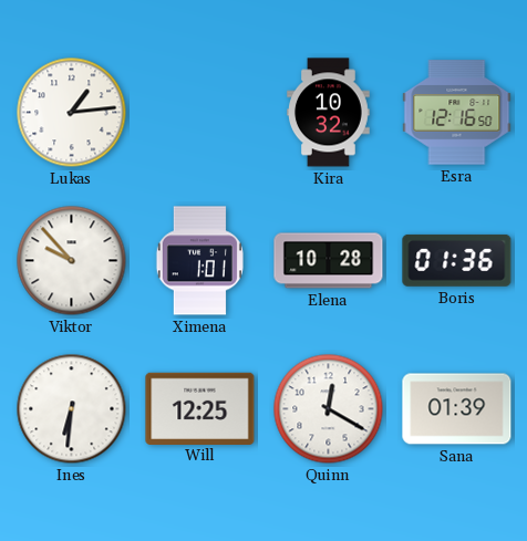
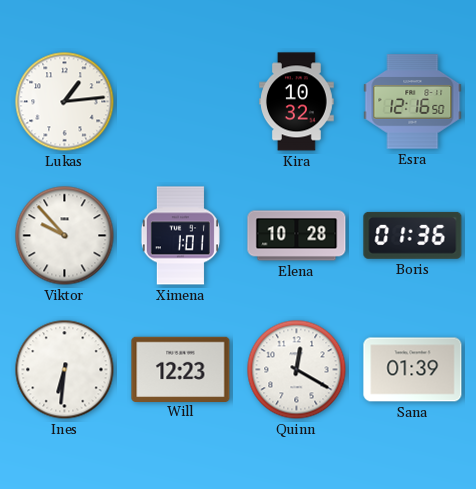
Will: 12:25 -> 12:23
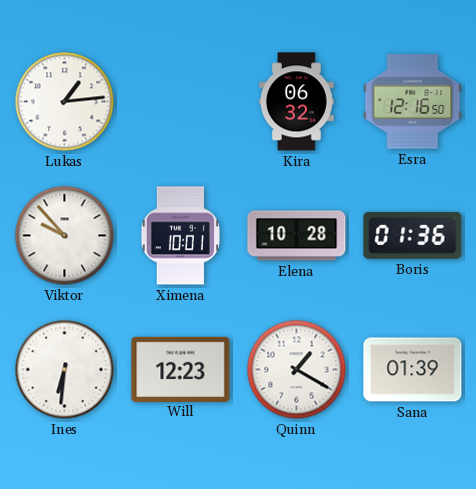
Kira: 10:32 -> 06:32
Ximena: 1:01 -> 10:01
Quinn: 12:20 -> 1:20
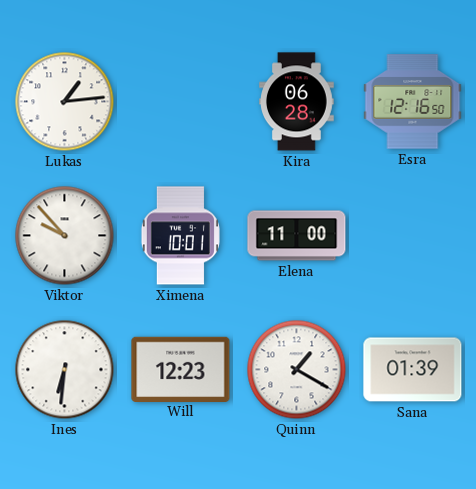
Kira: 06:32 -> 06:28
Elena: 10:28 -> 11:00
Boris: 01:36 -> none
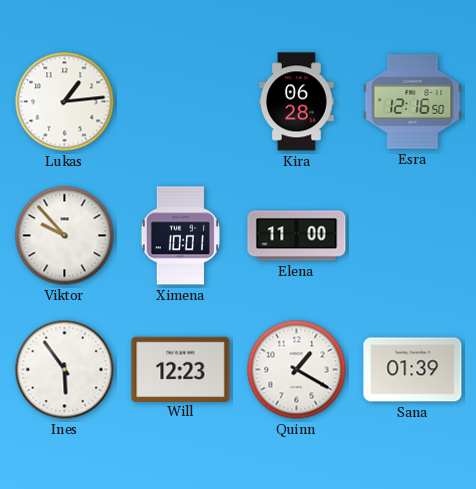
Ines: 6:31 -> 5:54
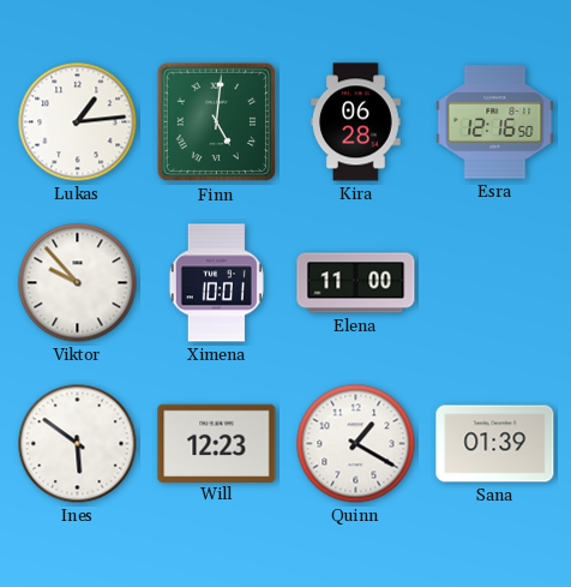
Finn: none -> 5:01
Ines: 5:54 -> 5:51
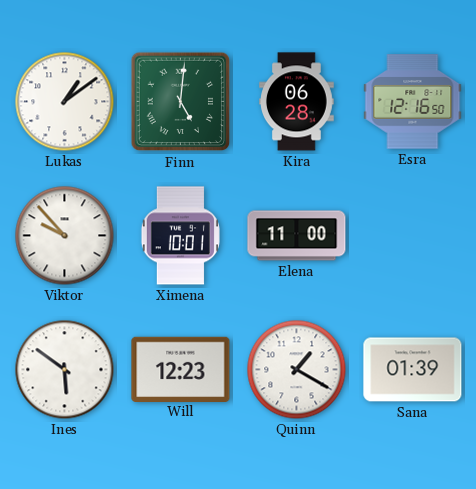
Lukas: 1:14 -> 1:09
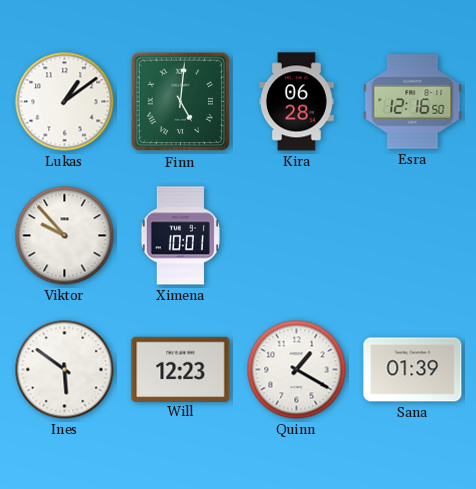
Elena: 11:00 -> none
